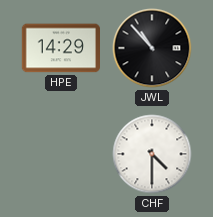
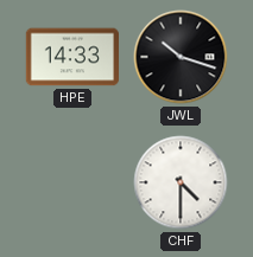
HPE: 14:29 -> 14:33
JWL: 10:53 -> 10:18
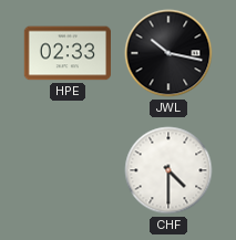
HPE: 14:33 -> 02:33
JWL: 10:18 -> 10:17
